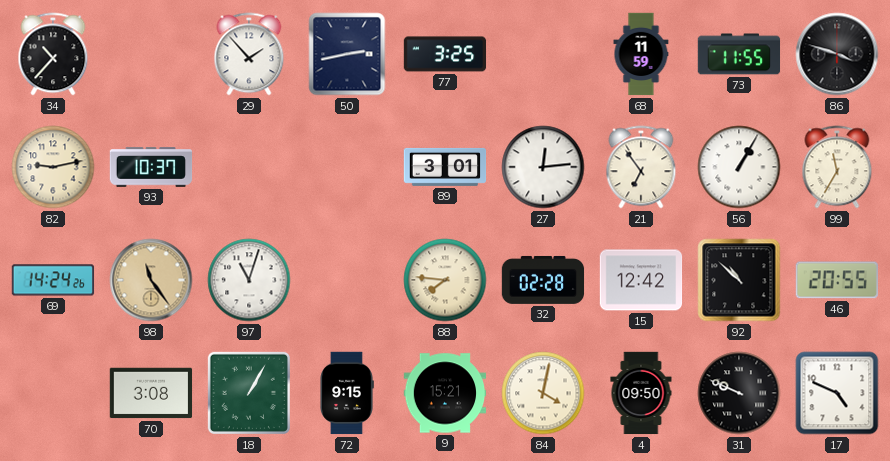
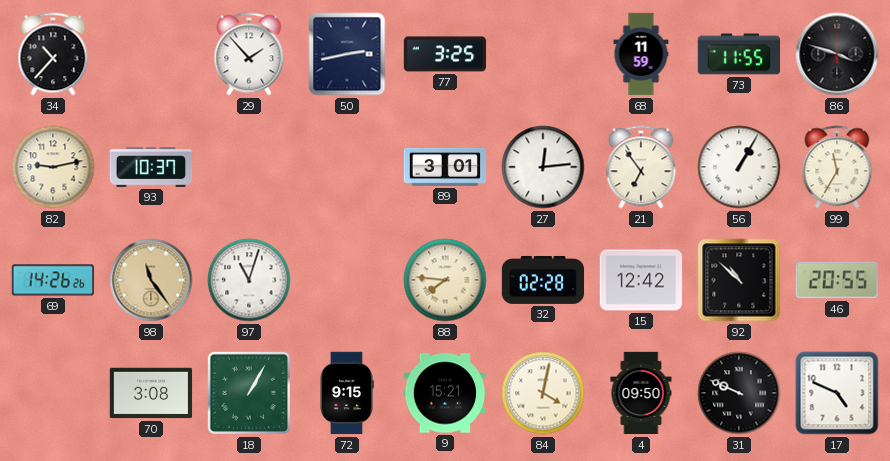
69: 14:24 -> 14:26
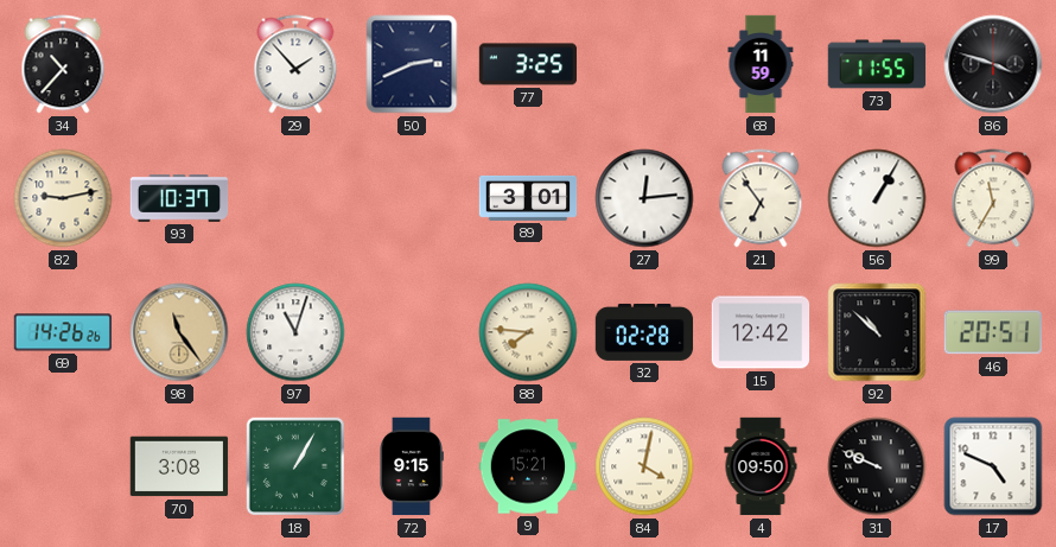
50: 2:43 -> 2:41
46: 20:55 -> 20:51
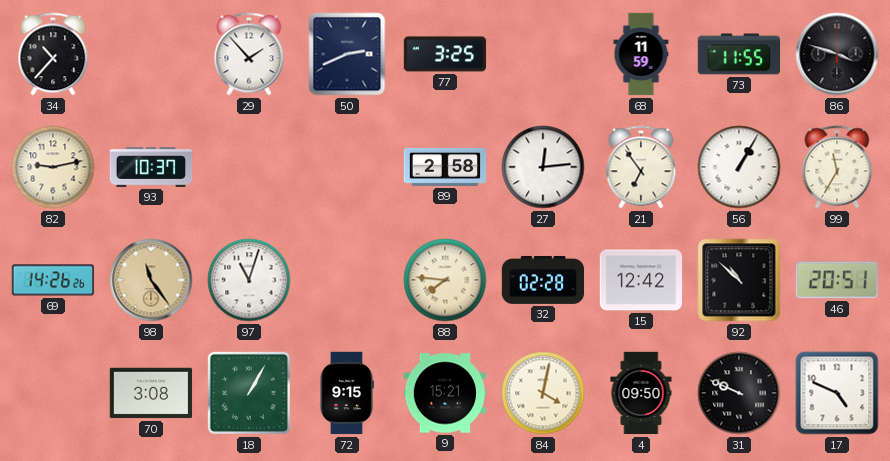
89: 3:01 -> 2:58
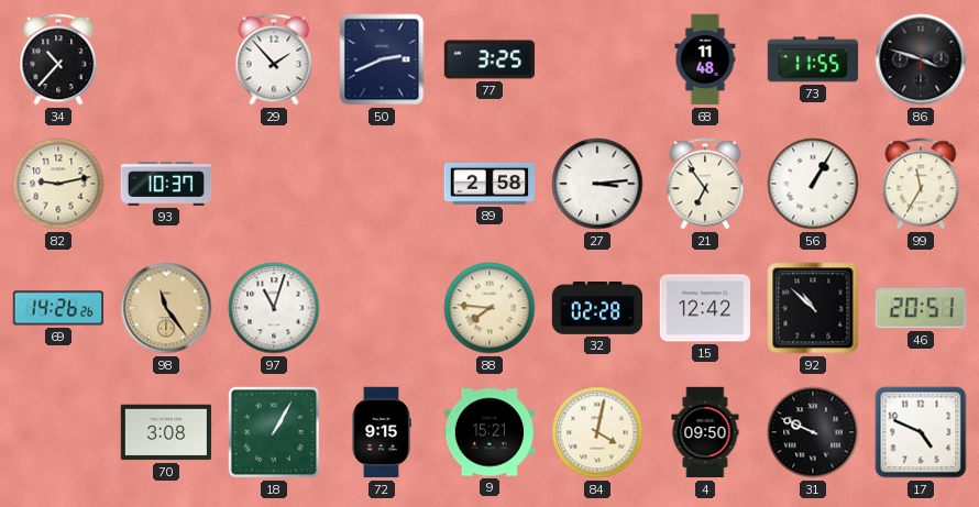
68: 11:59 -> 11:48
27: 12:14 -> 3:14
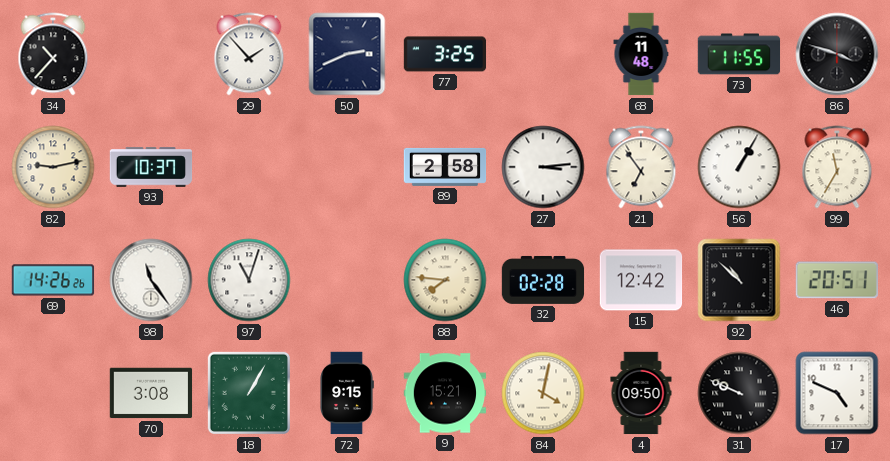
98 dial: champagne -> white
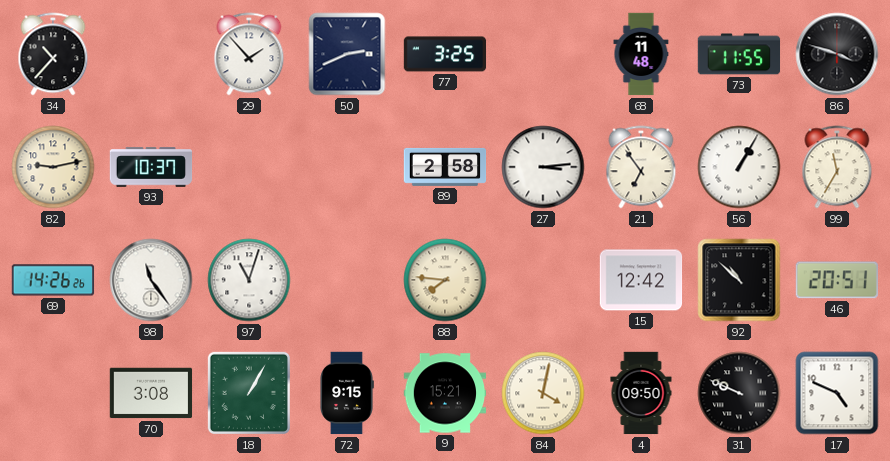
32: 02:28 -> none
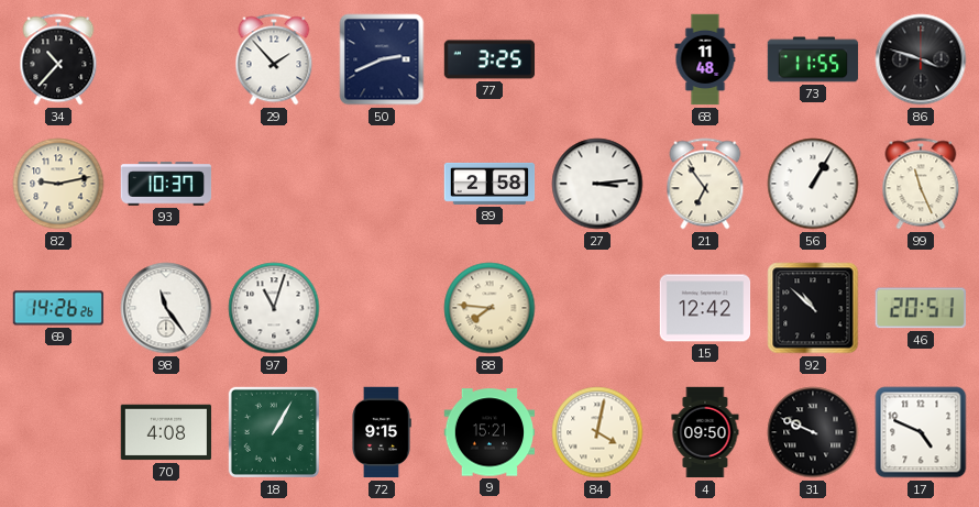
99: 11:35 -> 11:26
70: 3:08 -> 4:08
